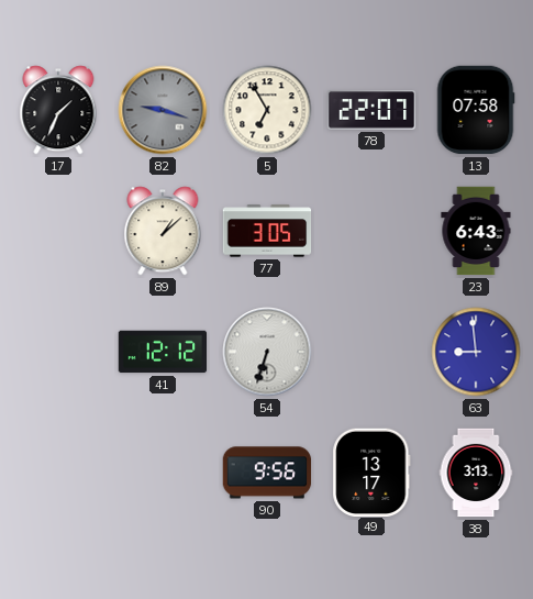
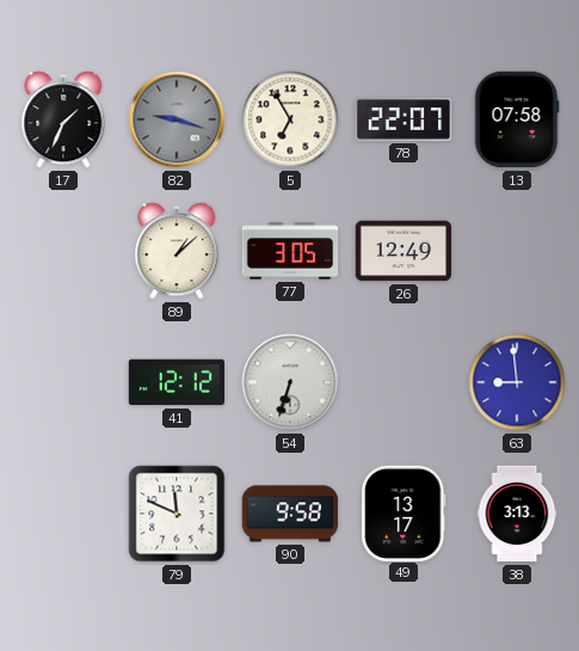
26: none -> 12:49
23: 6:43 -> none
79: none -> 11:49
90: 9:56 -> 9:58
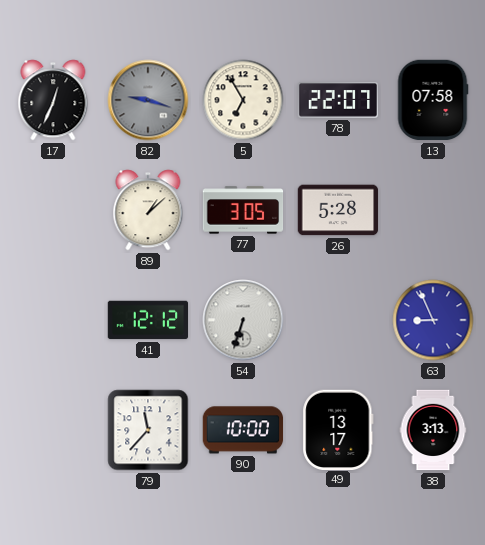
17: 1:34 -> 12:34
26: 12:49 -> 5:28
63: 8:59 -> 8:56
79: 11:49 -> 11:37
90: 9:58 -> 10:00
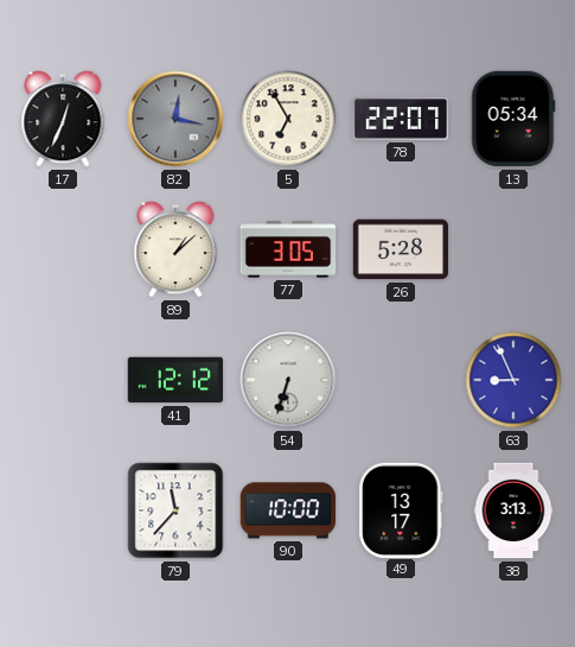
82: 9:18 -> 12:17
13: 07:58 -> 05:34
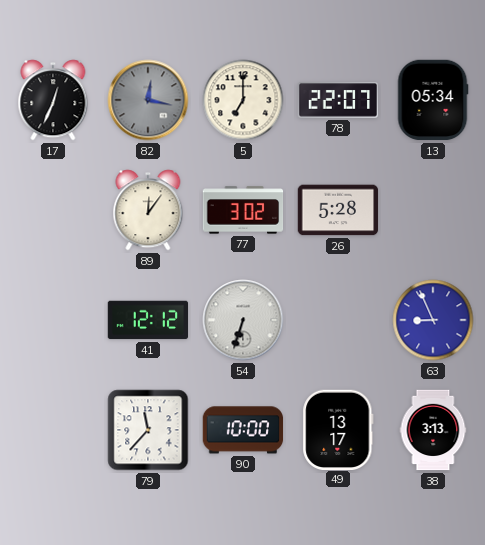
5: 6:55 -> 7:00
89: 1:08 -> 12:06
77: 3:05 -> 3:02
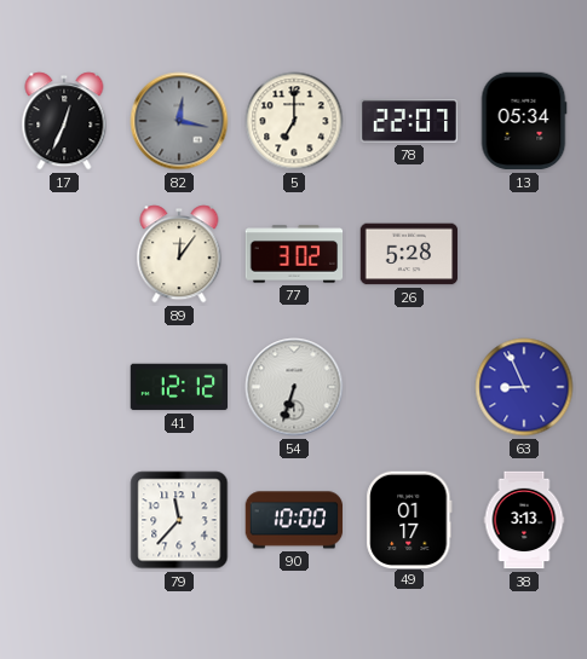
49: 13:17 -> 01:17
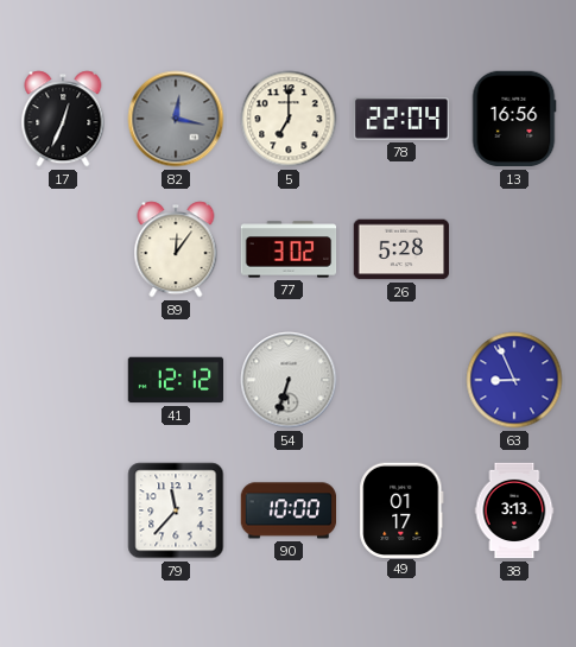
78: 22:07 -> 22:04
13: 05:34 -> 16:56
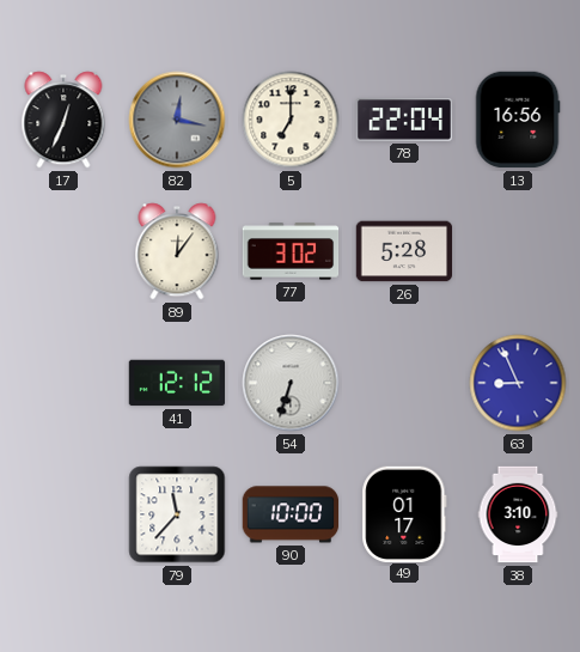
38: 3:13 -> 3:10
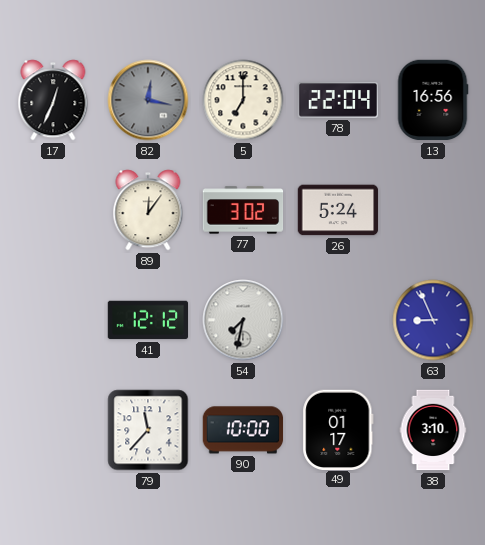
26: 5:28 -> 5:24
54: 6:33 -> 7:32
